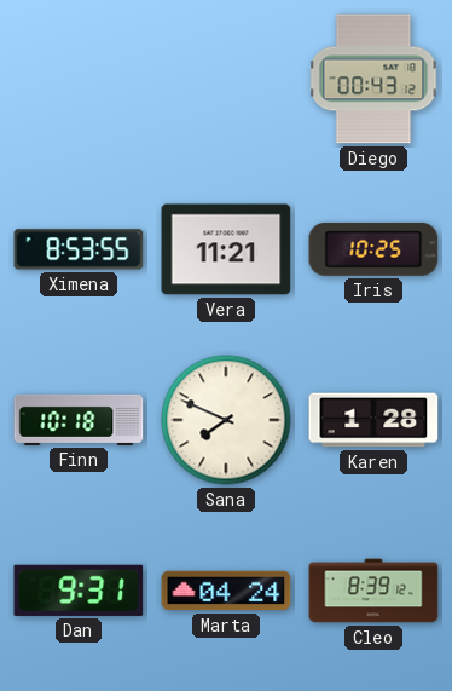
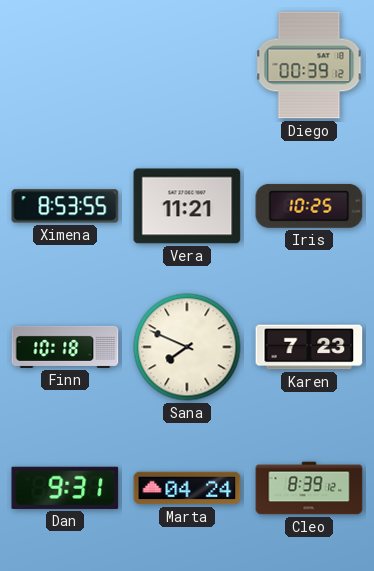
Diego: 00:43 -> 00:39
Karen: 1:28 -> 7:23
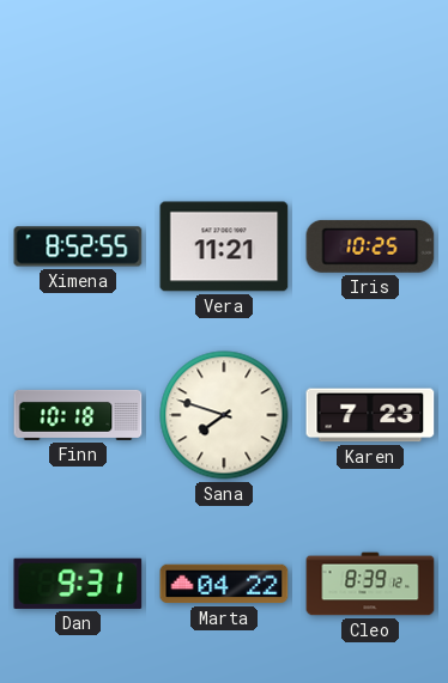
Diego: 00:39 -> none
Ximena: 8:53 -> 8:52
Sana: 7:49 -> 7:48
Marta: 04:24 -> 04:22
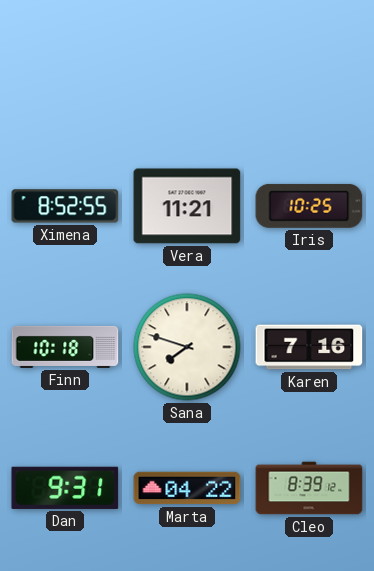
Karen: 7:23 -> 7:16
